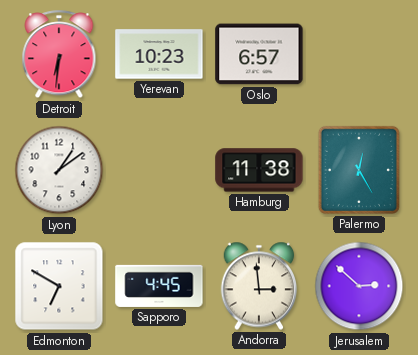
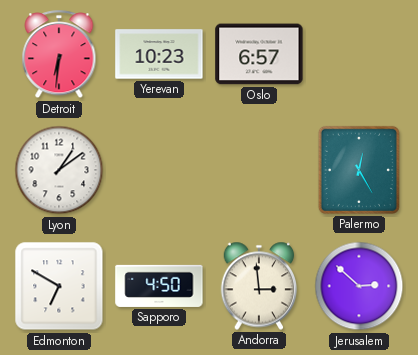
Hamburg: 11:38 -> none
Sapporo: 4:45 -> 4:50
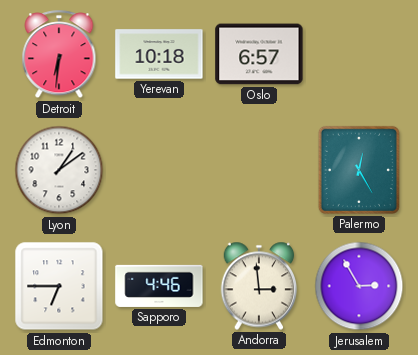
Yerevan: 10:23 -> 10:18
Edmonton: 6:50 -> 6:45
Sapporo: 4:50 -> 4:46
Jerusalem: 2:52 -> 2:55
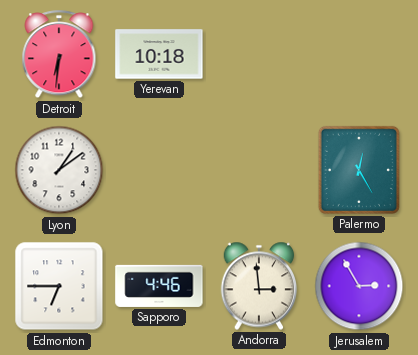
Oslo: 6:57 -> none
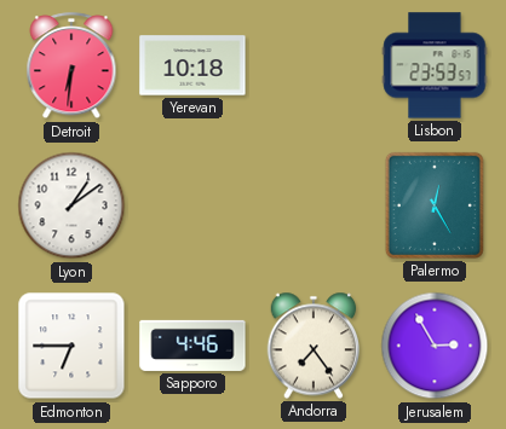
Lisbon: none -> 23:53
Andorra: 2:59 -> 7:24
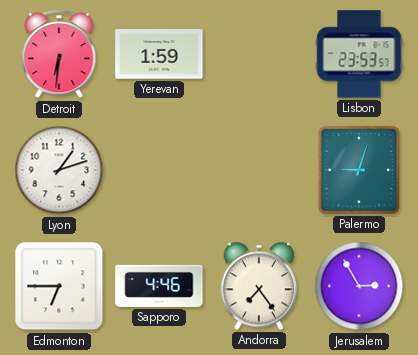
Yerevan: 10:18 -> 1:59
Lyon: 1:09 -> 1:12
Palermo: 12:25 -> 9:03
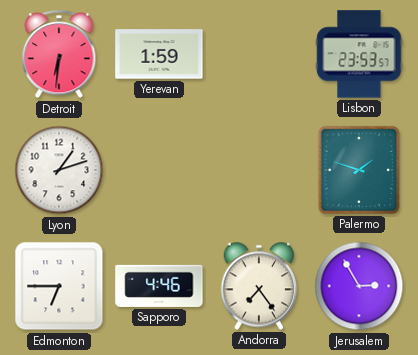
Palermo: 9:03 -> 1:48
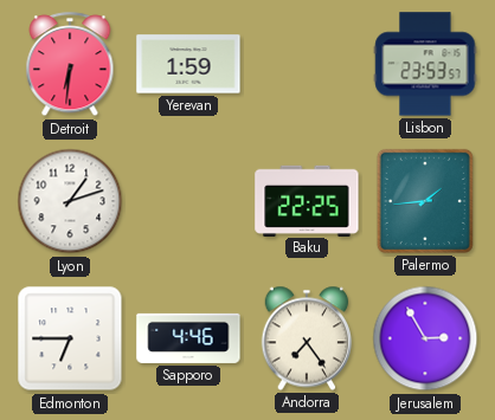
Baku: none -> 22:25
Palermo: 1:48 -> 1:44
